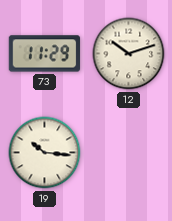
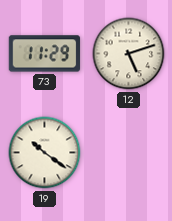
12: 10:12 -> 5:12
19: 10:16 -> 10:21
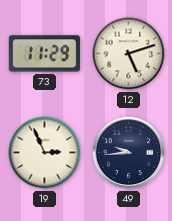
19: 10:21 -> 2:56
49: none -> 9:44
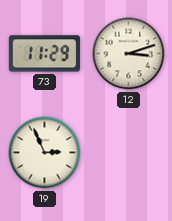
12: 5:12 -> 3:12
49: 9:44 -> none
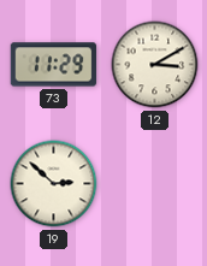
12: 3:12 -> 3:10
19: 2:56 -> 2:52
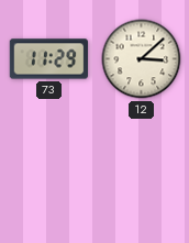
12: 3:10 -> 3:08
19: 2:52 -> none
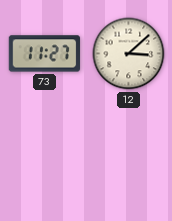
73: 11:29 -> 11:27
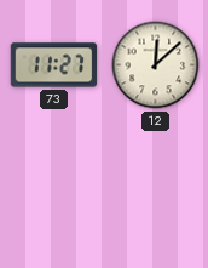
12: 3:08 -> 12:08
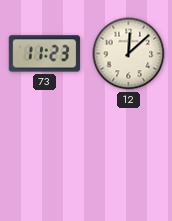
73: 11:27 -> 11:23
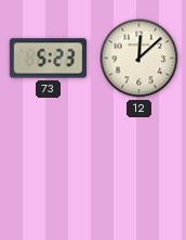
73: 11:23 -> 5:23
